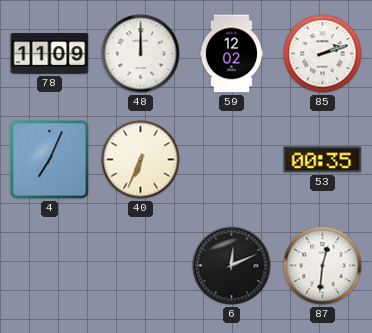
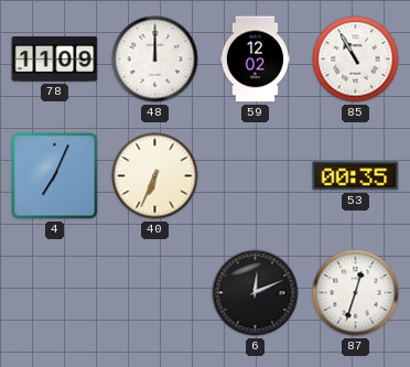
85: 2:12 -> 10:55
87: 12:31 -> 12:33
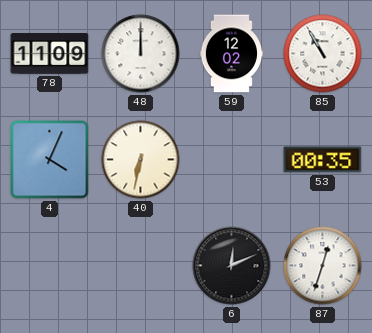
4: 7:04 -> 4:04
40: 6:34 -> 6:32
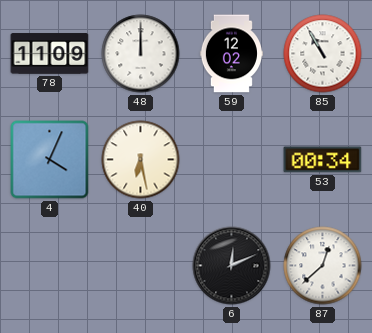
40: 6:32 -> 6:28
53: 00:35 -> 00:34
87: 12:33 -> 12:38
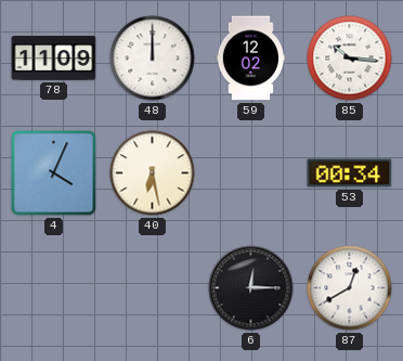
85: 10:55 -> 10:16
6: 12:11 -> 12:15
87: 12:38 -> 12:40
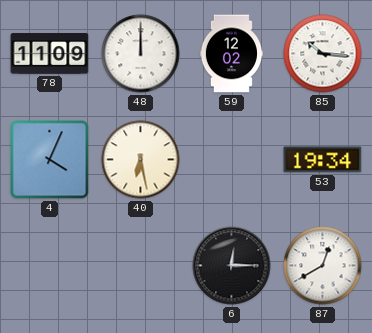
53: 00:34 -> 19:34
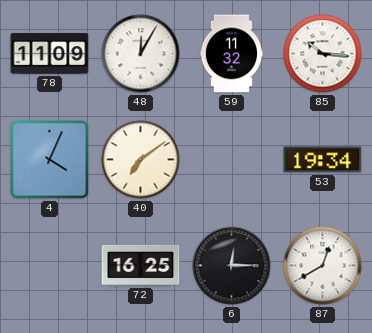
48: 12:00 -> 12:05
59: 12:02 -> 11:32
40: 6:28 -> 7:09
72: none -> 16:25
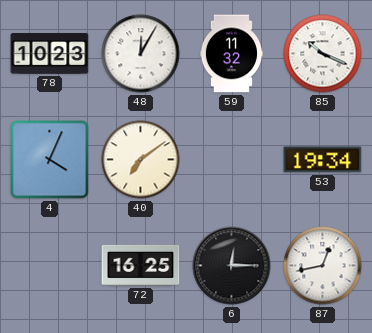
78: 11:09 -> 10:23
85: 10:16 -> 10:19
87: 12:40 -> 12:43
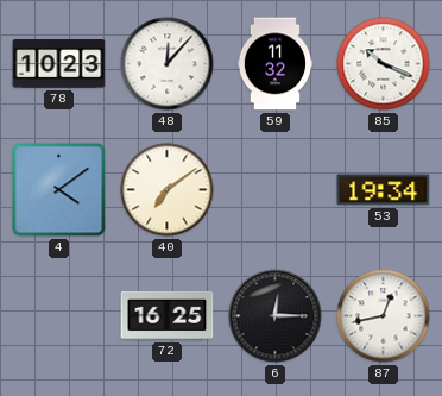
48: 12:05 -> 12:07
4: 4:04 -> 4:09
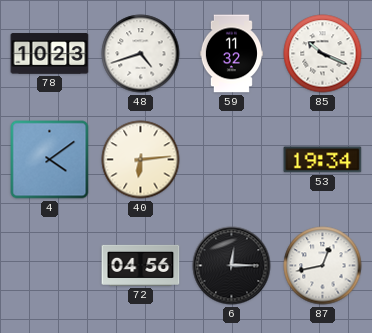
48: 12:07 -> 4:42
40: 7:09 -> 6:14
72: 16:25 -> 04:56
